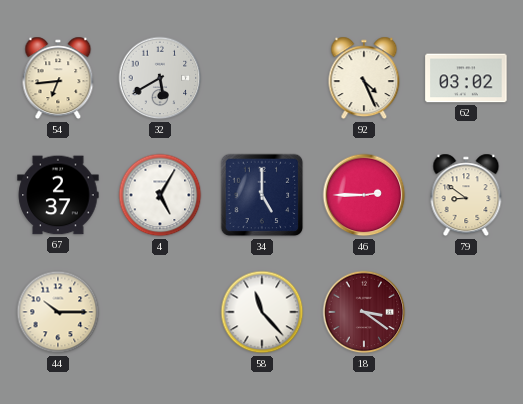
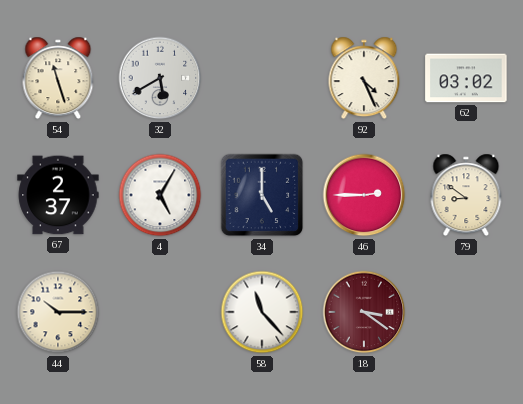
54: 6:44 -> 11:27
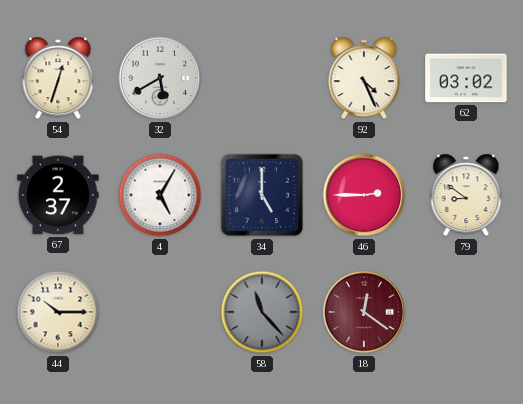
54: 11:27 -> 12:33
58 dial: white -> grey
18: 3:21 -> 12:21
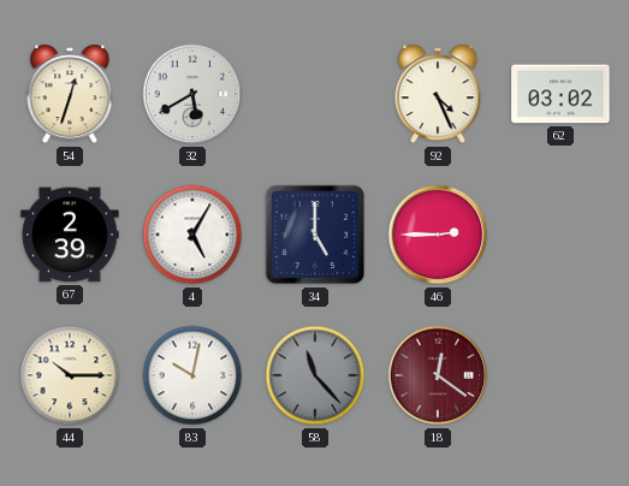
67: 2:37 -> 2:39
79: 8:51 -> none
83: none -> 10:02
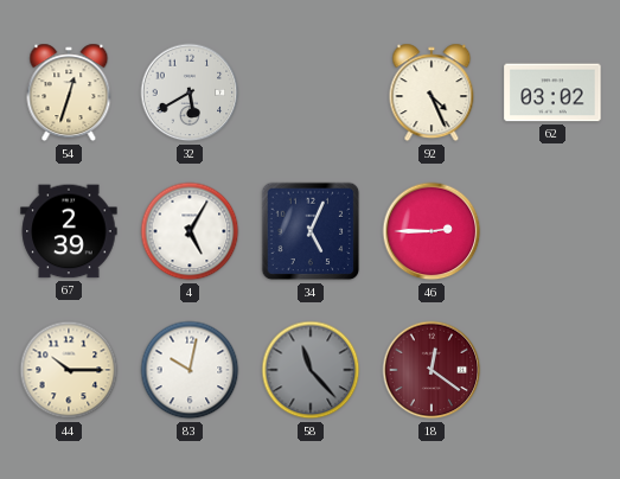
34: 5:00 -> 5:04
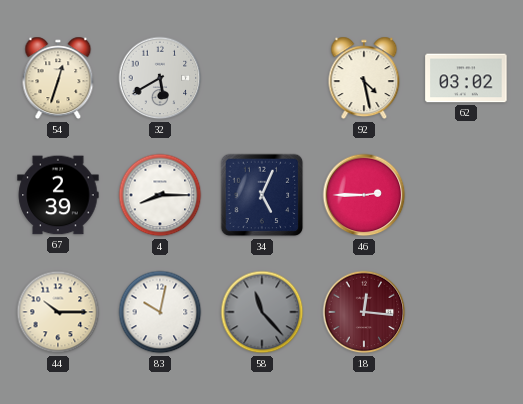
92: 4:26 -> 4:28
4: 5:05 -> 8:15
18: 12:21 -> 12:16
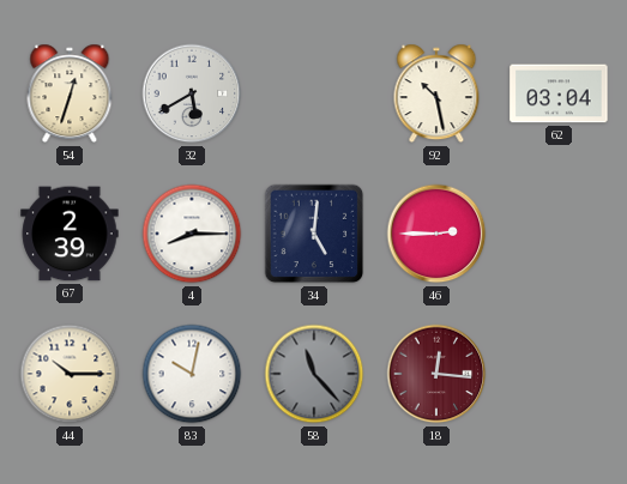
92: 4:28 -> 10:28
62: 03:02 -> 03:04
34: 5:04 -> 5:01
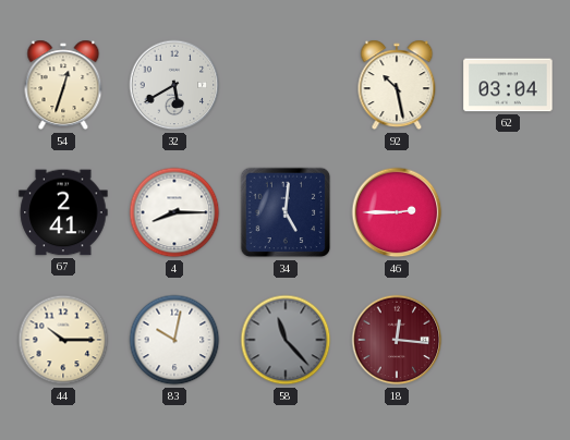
67: 2:39 -> 2:41
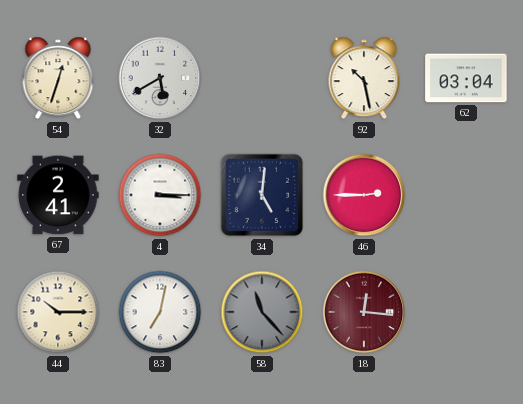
4: 8:15 -> 3:15
83: 10:02 -> 7:02
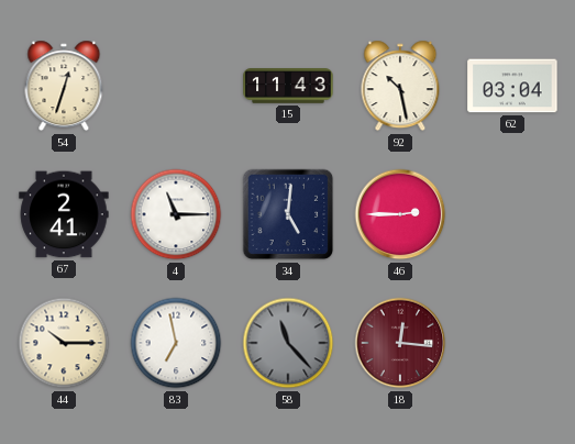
32: 5:40 -> none
15: none -> 11:43
4: 3:15 -> 11:15
83: 7:02 -> 6:58
